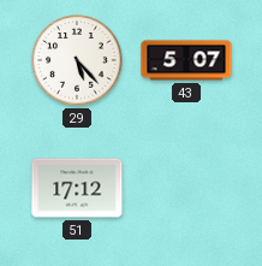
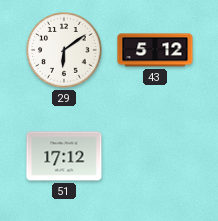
29: 5:23 -> 6:09
43: 5:07 -> 5:12
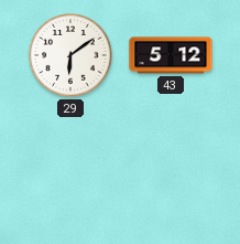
51: 17:12 -> none
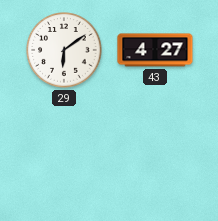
43: 5:12 -> 4:27
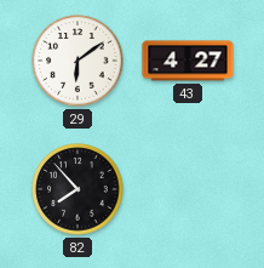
82: none -> 7:53
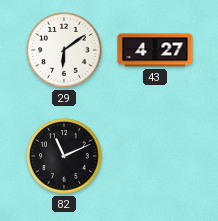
82: 7:53 -> 11:11
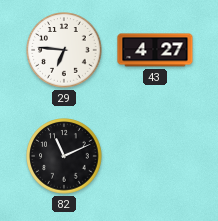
29: 6:09 -> 6:46
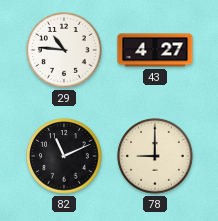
29: 6:46 -> 10:46
78: none -> 9:00
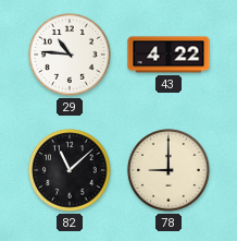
43: 4:27 -> 4:22
82: 11:11 -> 11:08
